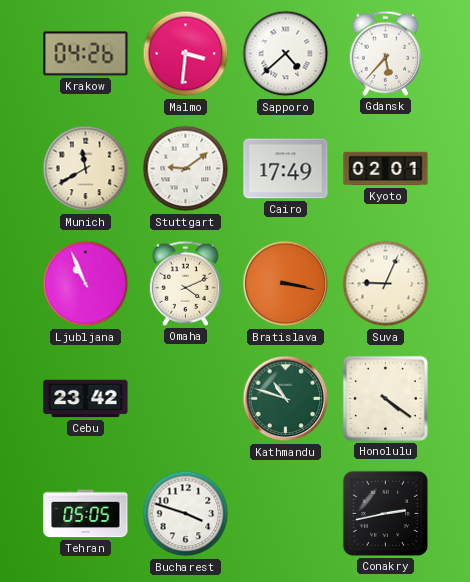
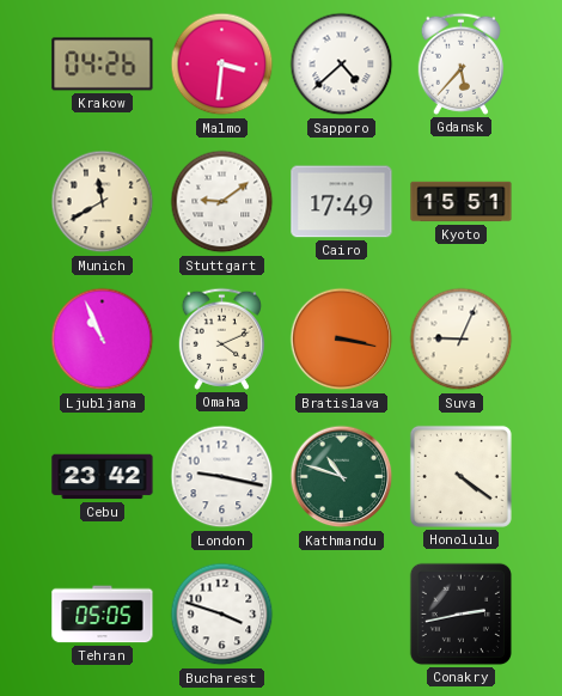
Kyoto: 02:01 -> 15:51
London: none -> 9:17
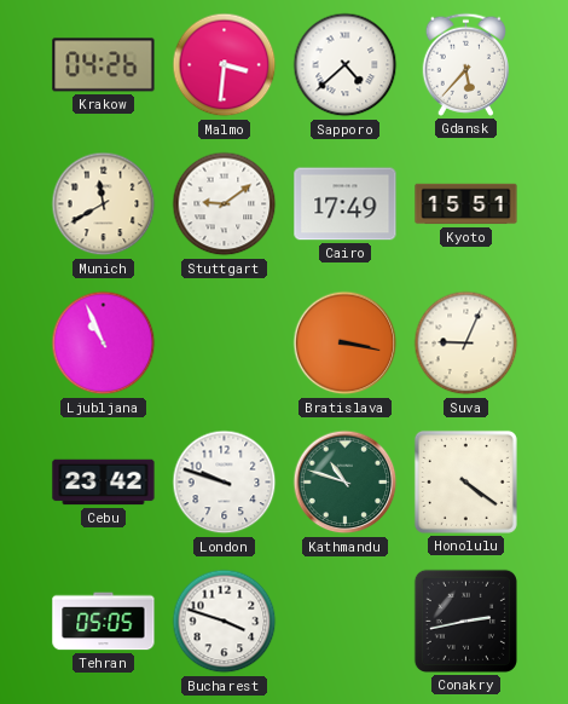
Omaha: 4:11 -> none
London: 9:17 -> 9:48
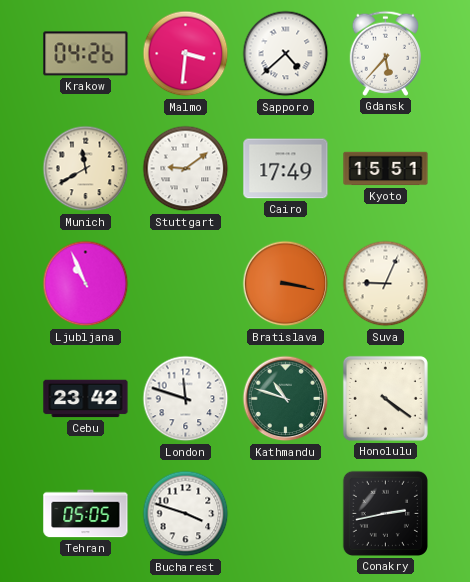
London: 9:48 -> 11:48
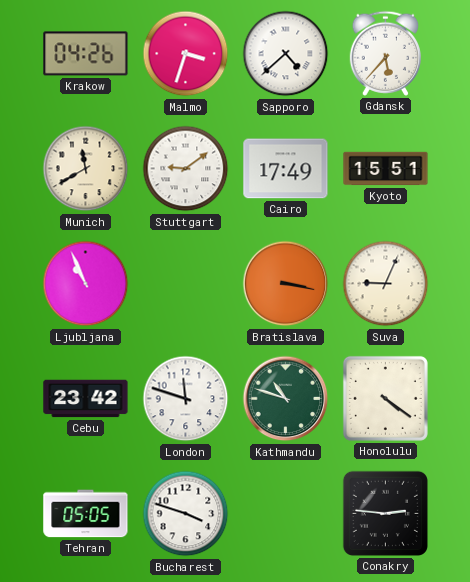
Malmo: 3:31 -> 3:33
Conakry: 2:43 -> 2:46
